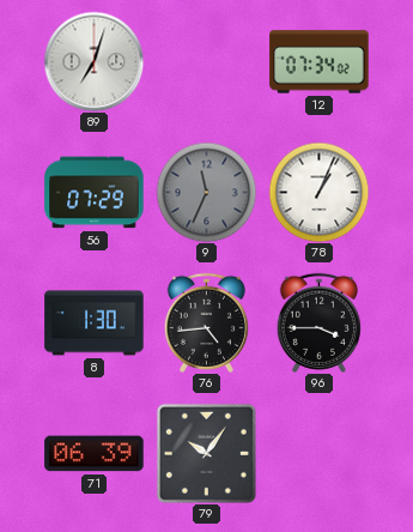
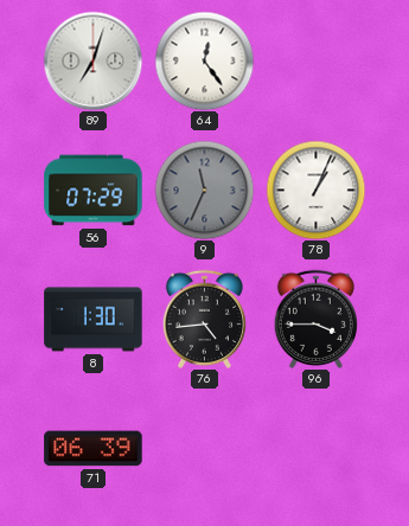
64: none -> 12:24
12: 07:34 -> none
79: 10:06 -> none
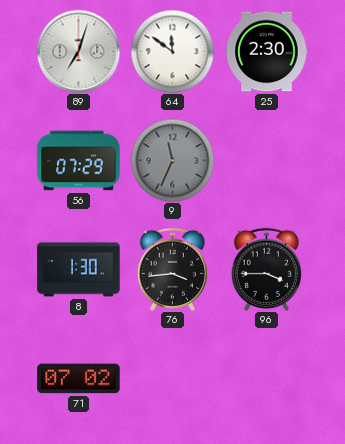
64: 12:24 -> 11:51
25: none -> 2:30
78: 1:04 -> none
76: 4:44 -> 3:44
71: 06:39 -> 07:02
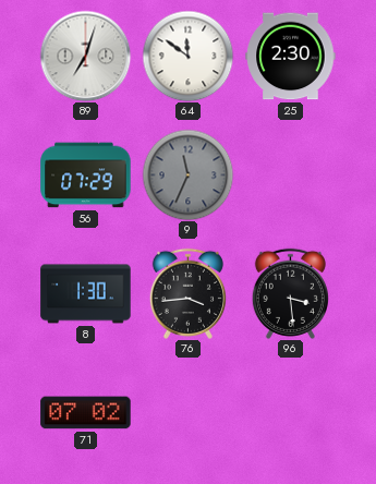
96: 3:45 -> 3:29
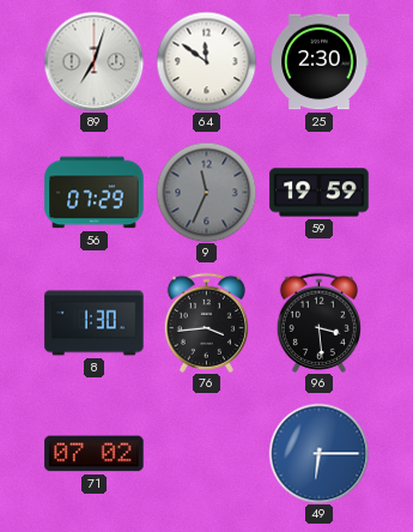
59: none -> 19:59
49: none -> 6:15
